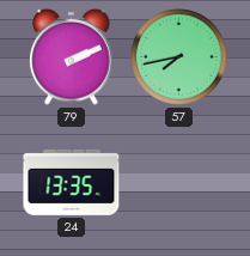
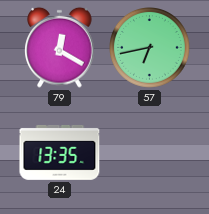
79: 2:11 -> 12:20
57: 7:43 -> 6:43
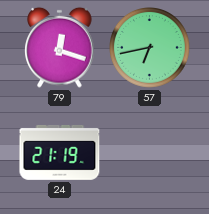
79: 12:20 -> 12:18
24: 13:35 -> 21:19
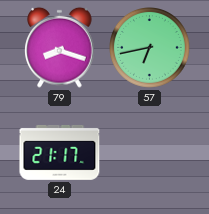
79: 12:18 -> 8:18
24: 21:19 -> 21:17
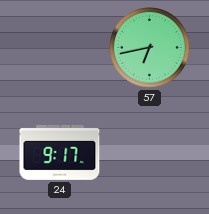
79: 8:18 -> none
24: 21:17 -> 9:17
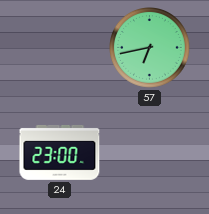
24: 9:17 -> 23:00
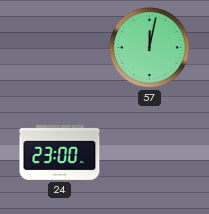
57: 6:43 -> 12:02
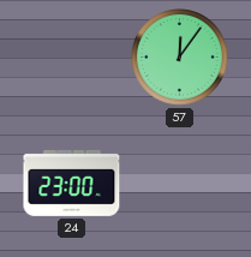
57: 12:02 -> 12:06
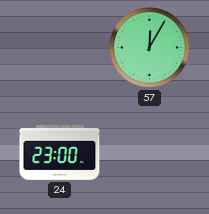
57: 12:06 -> 12:05
